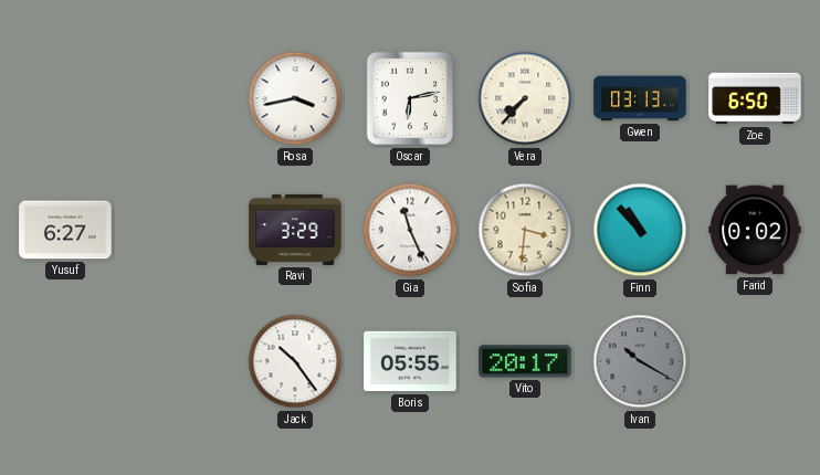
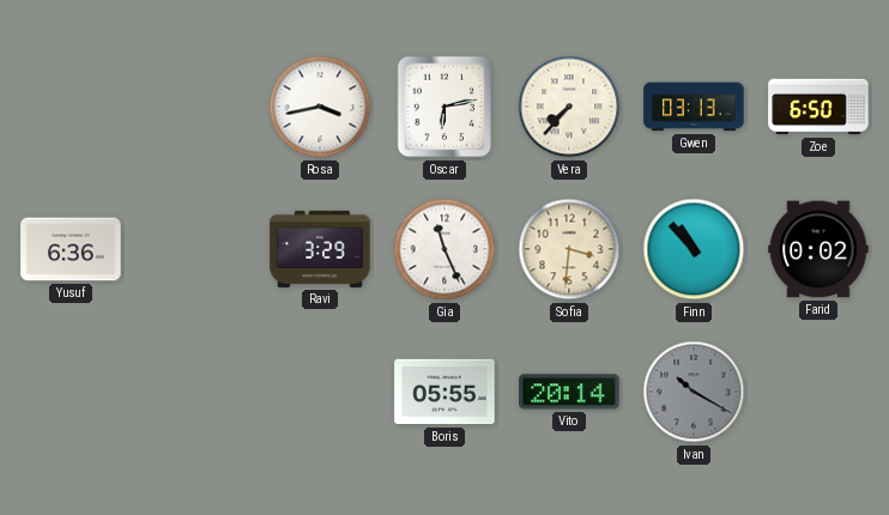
Yusuf: 6:27 -> 6:36
Jack: 10:24 -> none
Vito: 20:17 -> 20:14
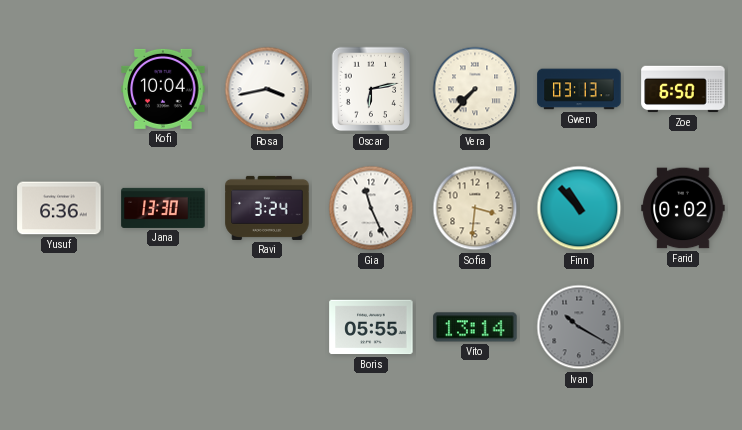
Kofi: none -> 10:04
Jana: none -> 13:30
Ravi: 3:29 -> 3:24
Vito: 20:14 -> 13:14
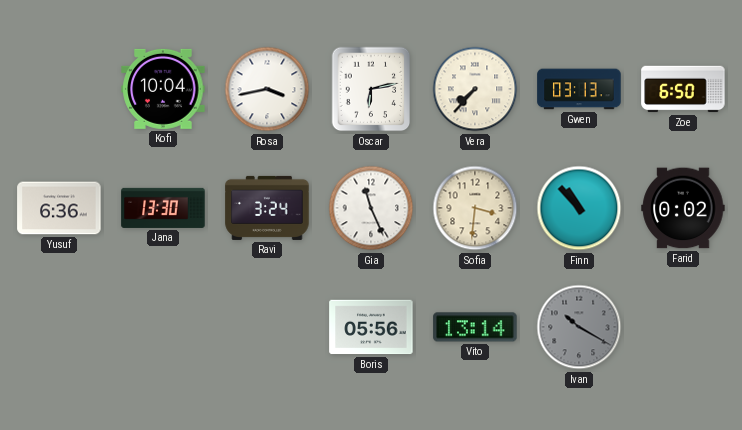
Boris: 05:55 -> 05:56
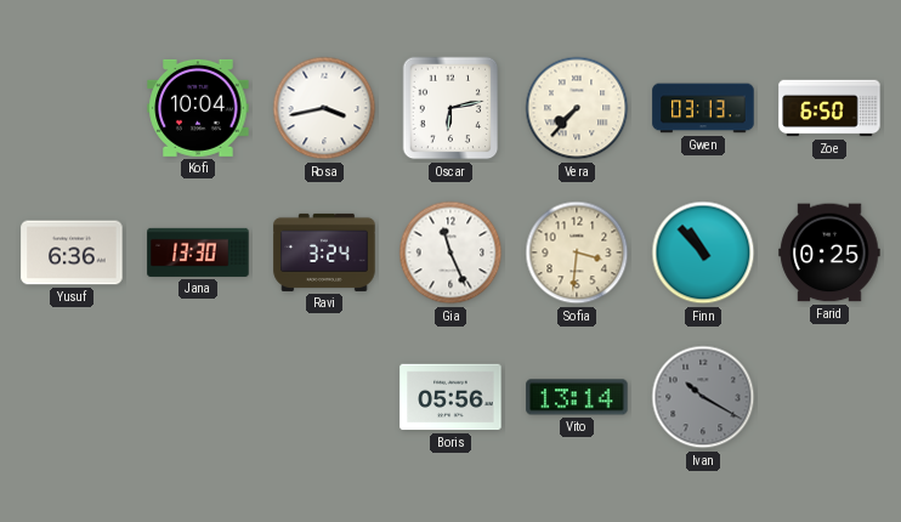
Farid: 0:02 -> 0:25
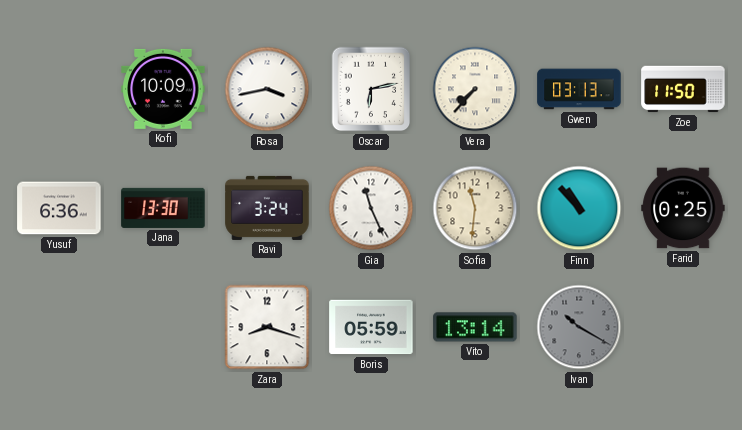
Kofi: 10:04 -> 10:09
Zoe: 6:50 -> 11:50
Sofia: 3:31 -> 11:31
Zara: none -> 8:18
Boris: 05:56 -> 05:59
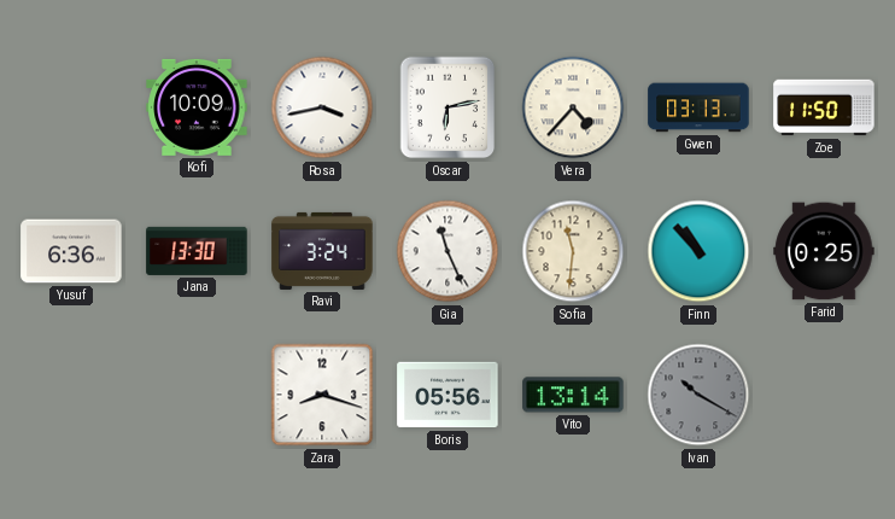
Vera: 7:37 -> 4:37
Boris: 05:59 -> 05:56
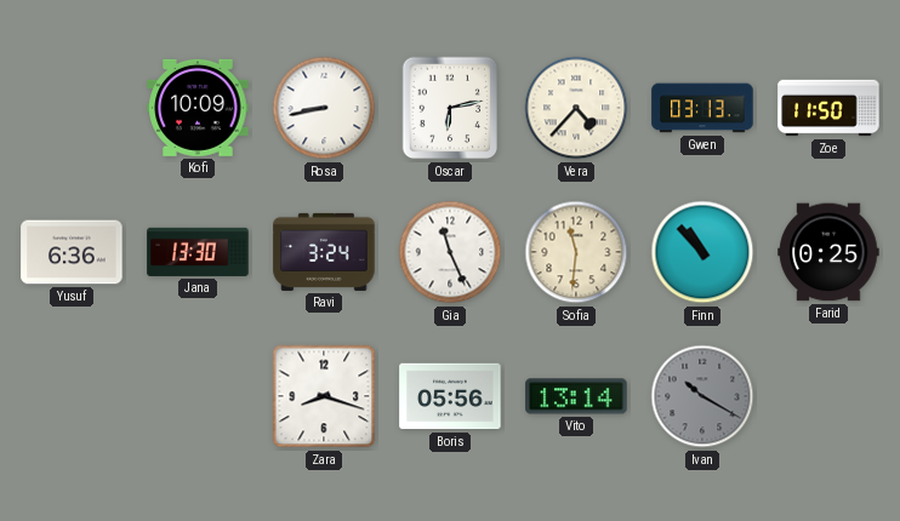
Rosa: 3:43 -> 8:43
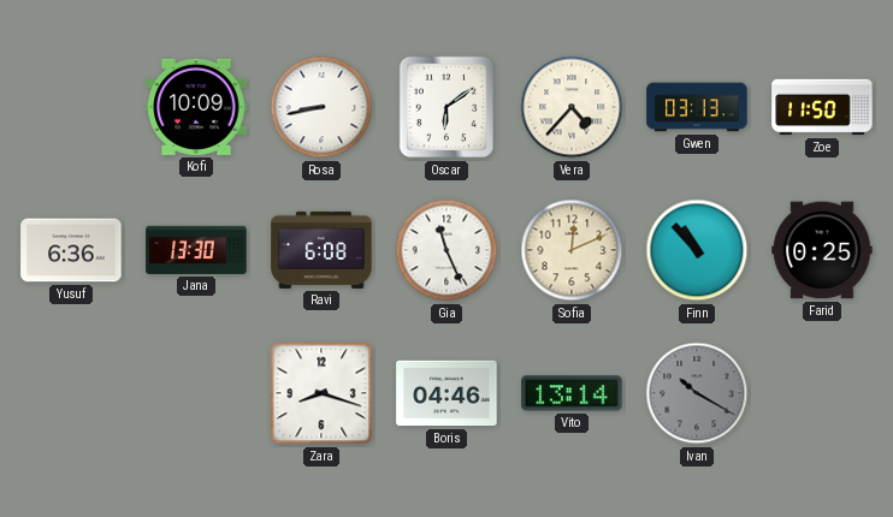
Oscar: 6:13 -> 6:09
Ravi: 3:24 -> 6:08
Sofia: 11:31 -> 12:11
Boris: 05:56 -> 04:46
